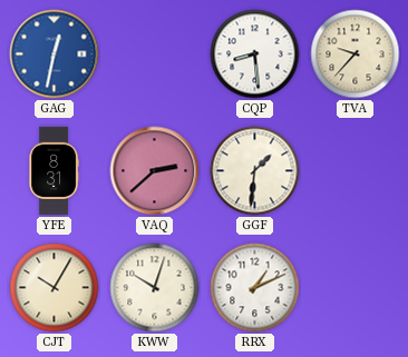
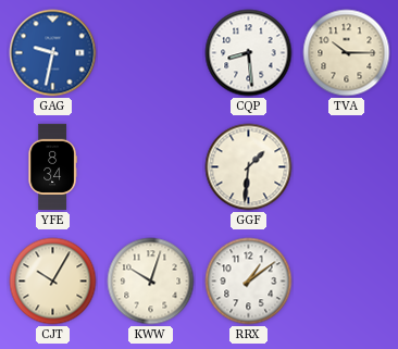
GAG: 12:32 -> 9:32
TVA: 9:37 -> 10:15
YFE: 8:31 -> 8:34
VAQ: 2:38 -> none
RRX: 1:11 -> 1:09
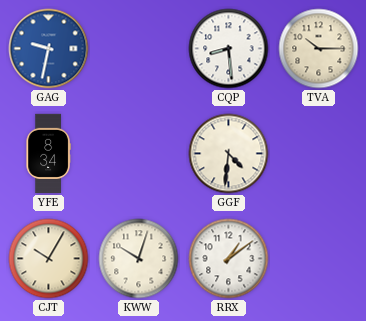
GGF: 1:31 -> 4:31
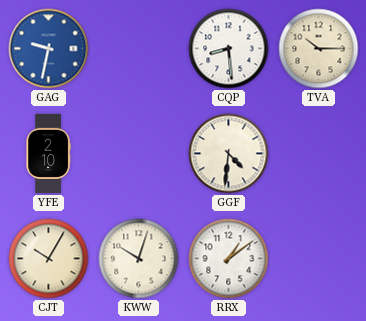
YFE: 8:34 -> 2:10
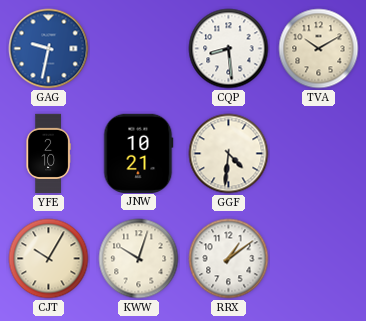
TVA: 10:15 -> 10:10
JNW: none -> 10:21
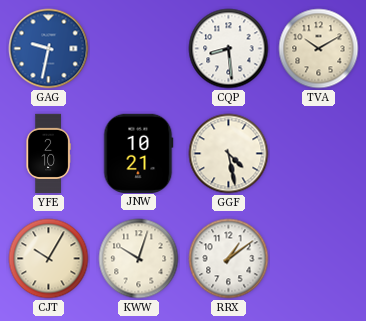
GGF: 4:31 -> 4:28
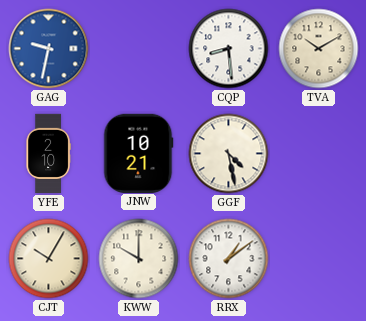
KWW: 10:03 -> 10:00
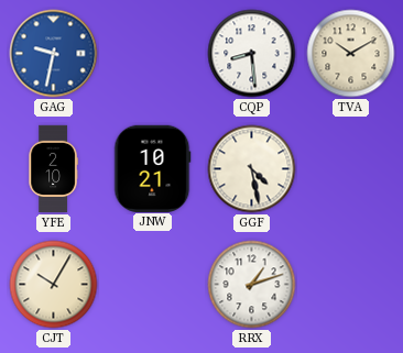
KWW: 10:00 -> none
RRX: 1:09 -> 1:12
